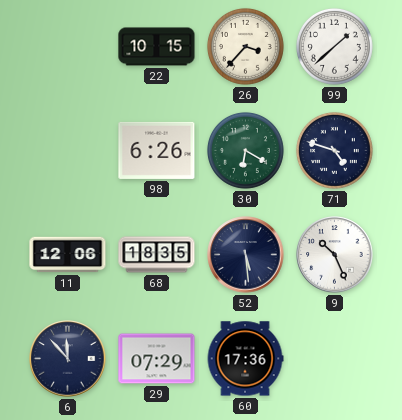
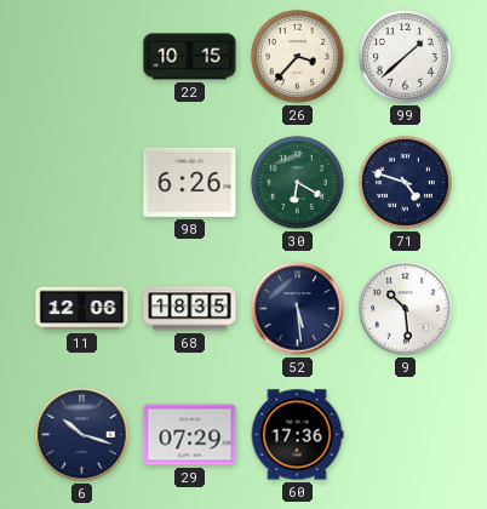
9: 10:26 -> 10:29
6: 11:53 -> 10:18
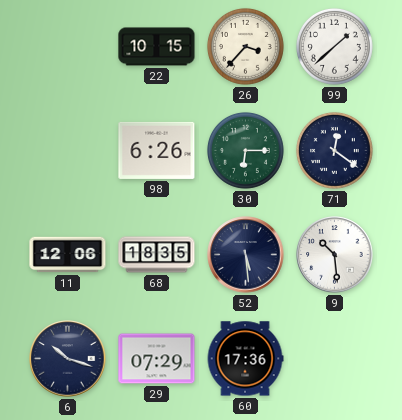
30: 6:20 -> 6:15
71: 4:48 -> 12:21
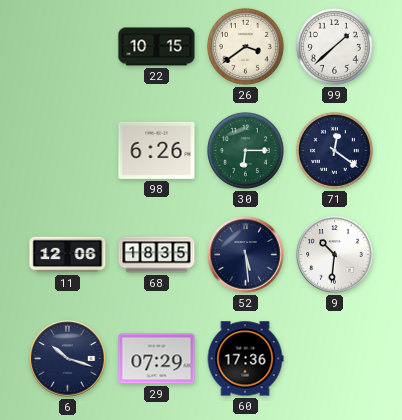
26: 3:37 -> 3:39
9: 10:29 -> 10:31
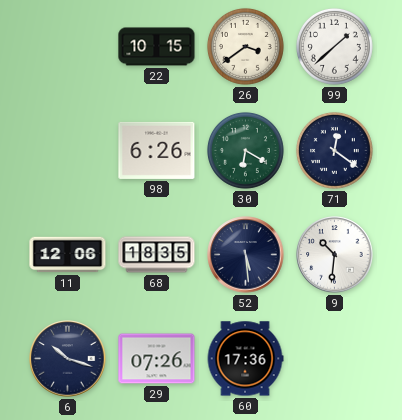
30: 6:15 -> 6:20
29: 07:29 -> 07:26
